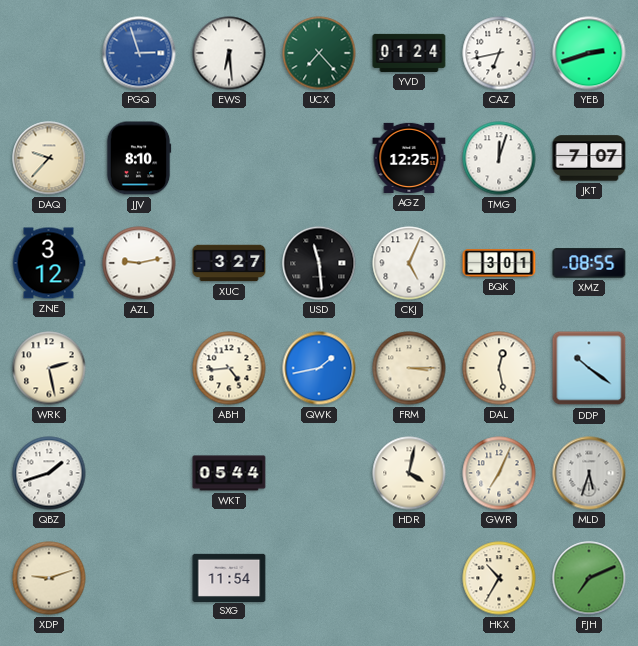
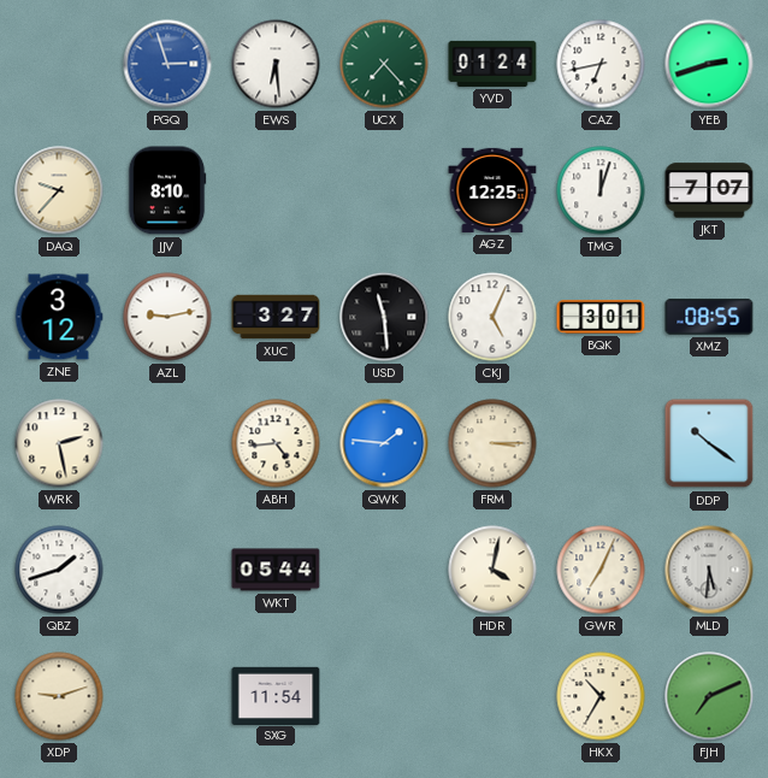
QWK: 1:43 -> 1:46
DAL: 12:28 -> none
MLD: 5:33 -> 5:31
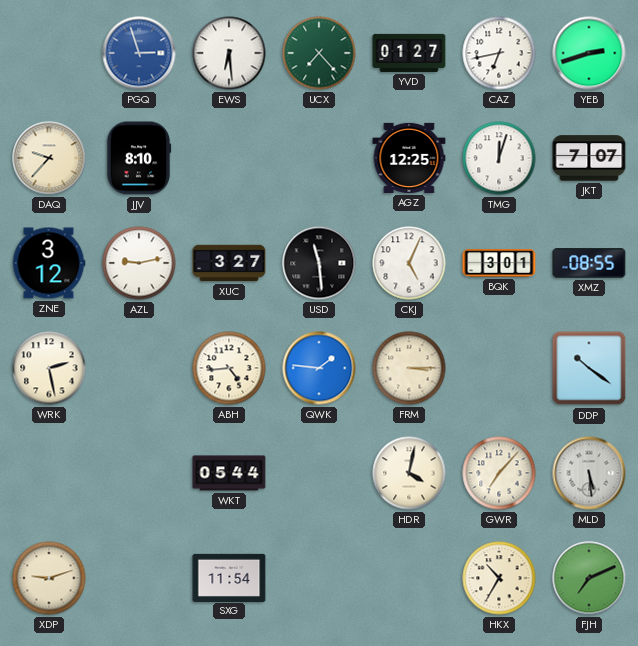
YVD: 01:24 -> 01:27
QBZ: 1:42 -> none
GWR: 7:04 -> 7:07
MLD: 5:31 -> 5:29
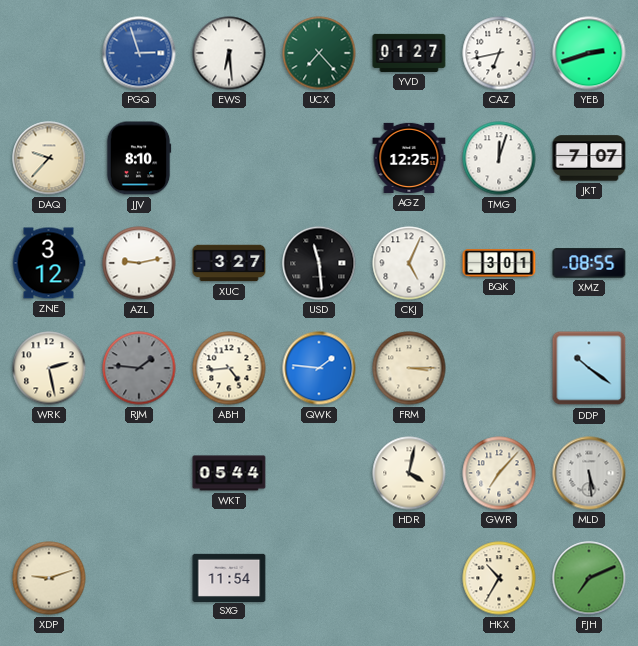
RJM: none -> 1:46
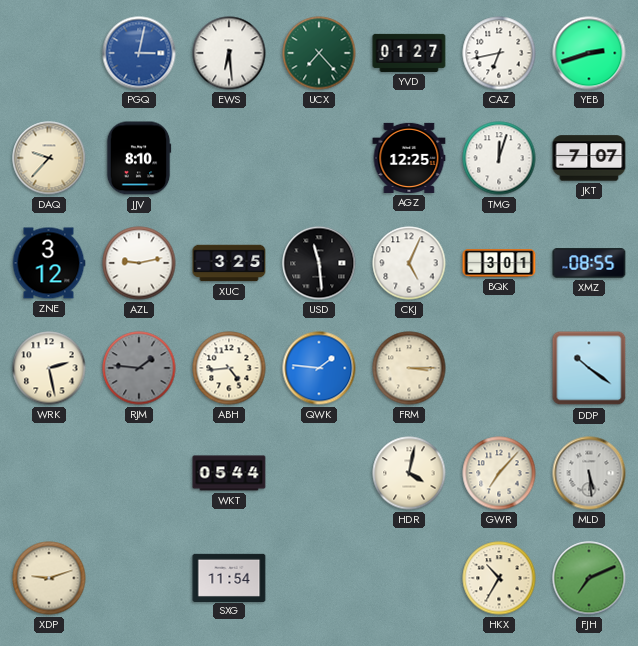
PGQ: 2:57 -> 3:02
XUC: 3:27 -> 3:25
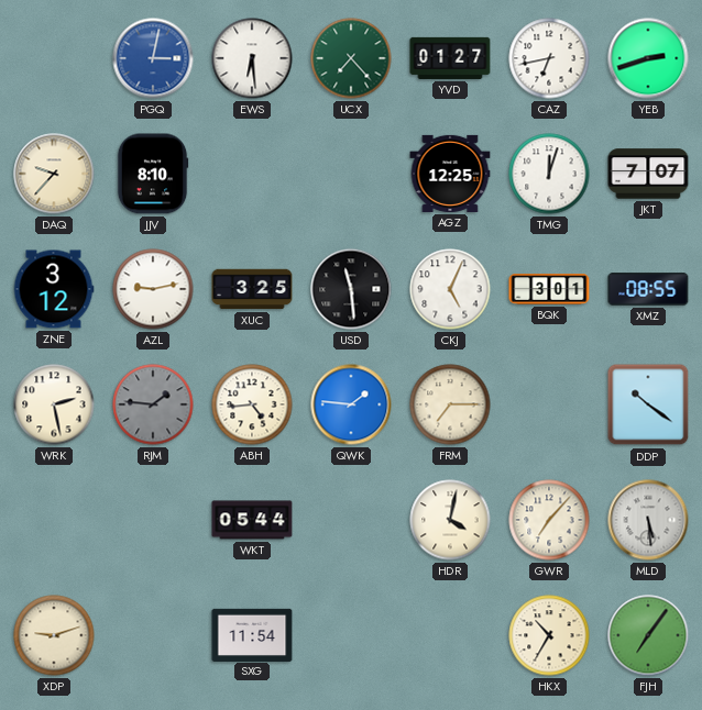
FRM: 3:15 -> 7:15
FJH: 7:11 -> 7:06
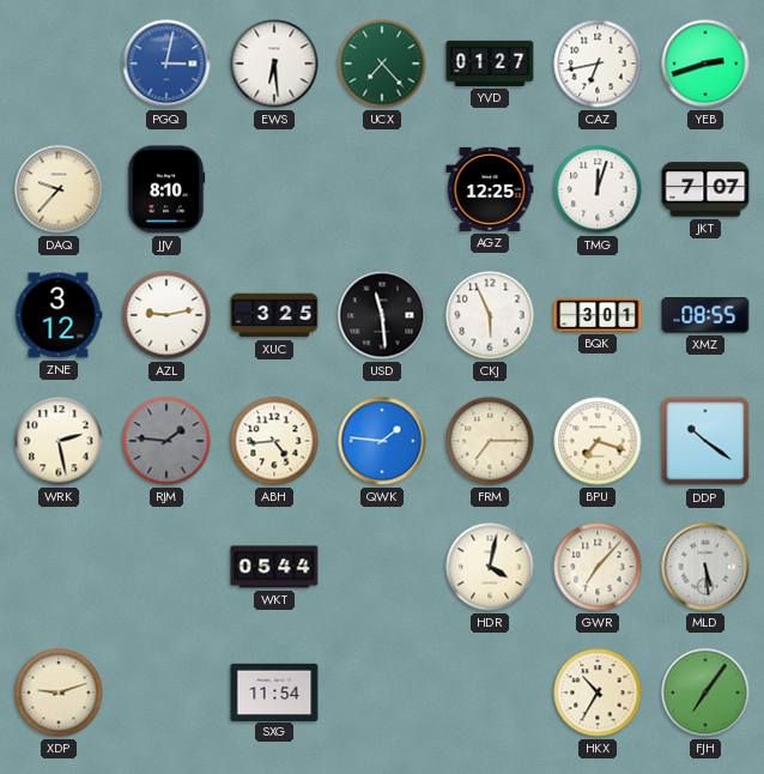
CKJ: 5:04 -> 5:56
BPU: none -> 7:18
